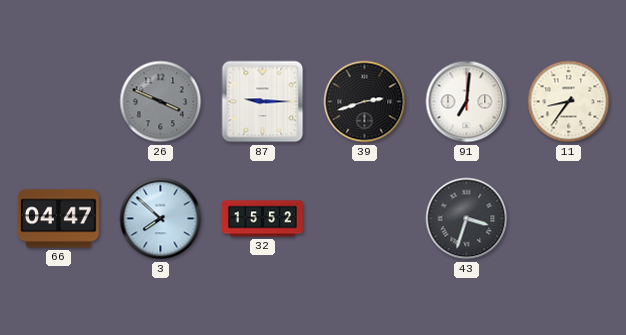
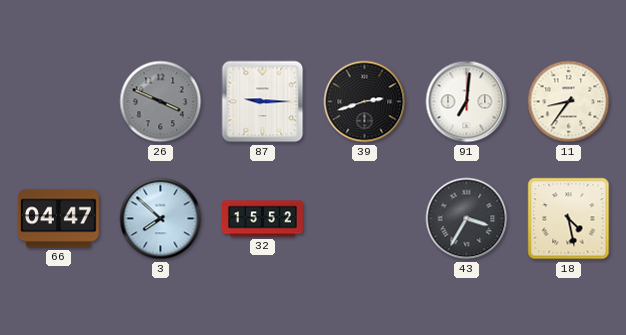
43: 3:33 -> 3:35
18: none -> 4:28
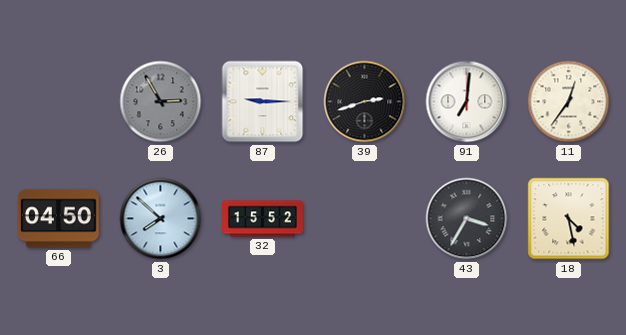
26: 3:49 -> 2:55
11: 8:36 -> 12:36
66: 04:47 -> 04:50
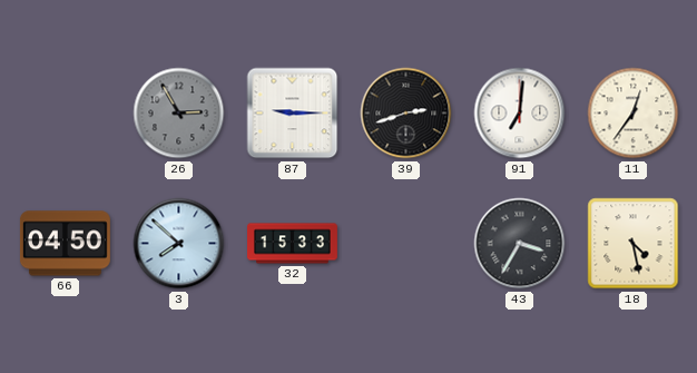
32: 15:52 -> 15:33
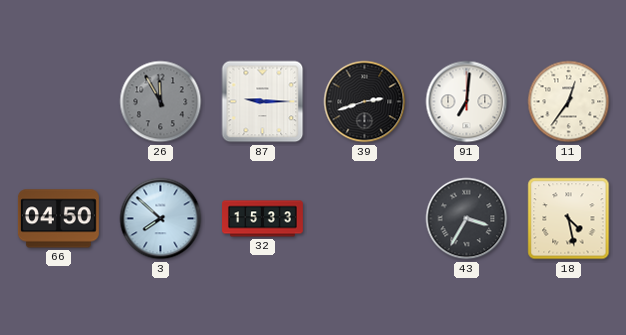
26: 2:55 -> 11:55
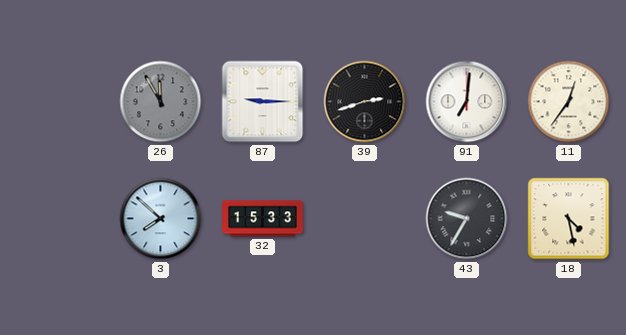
66: 04:50 -> none
43: 3:35 -> 9:35
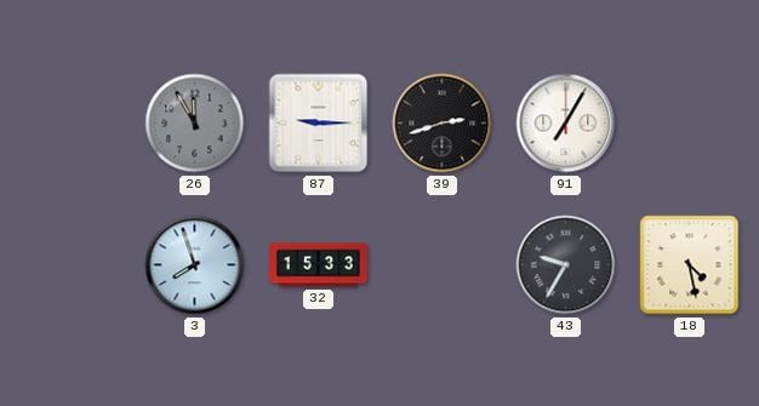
91: 7:01 -> 7:05
11: 12:36 -> none
3: 7:52 -> 7:57
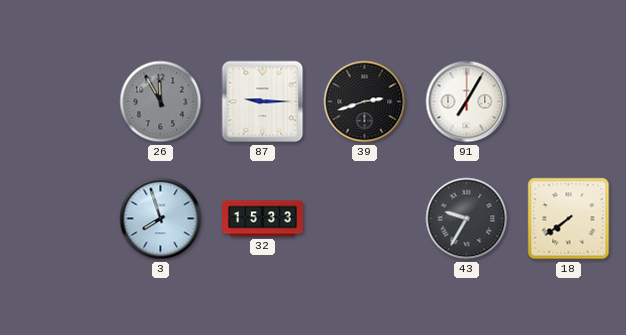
18: 4:28 -> 7:39
